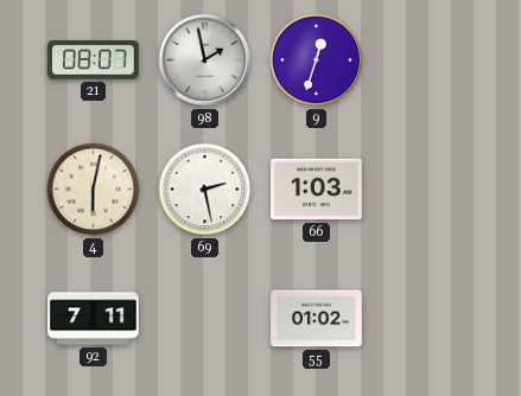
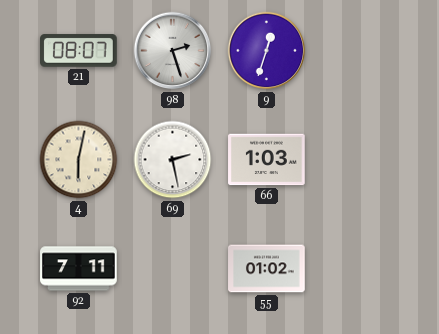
98: 1:58 -> 2:27
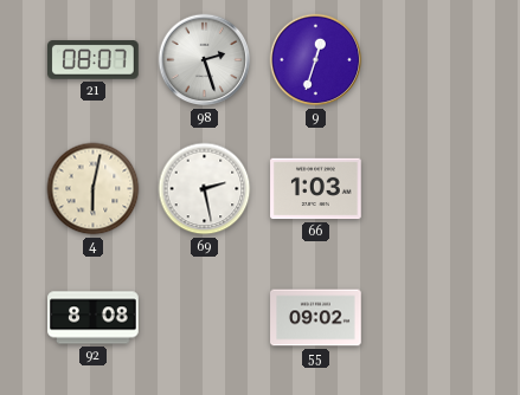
92: 7:11 -> 8:08
55: 01:02 -> 09:02
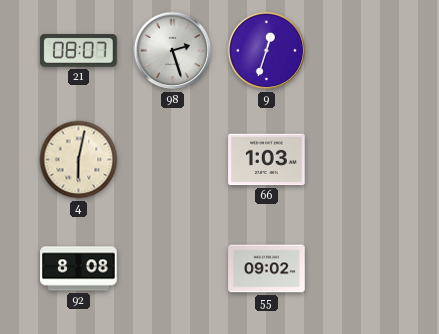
69: 2:28 -> none
